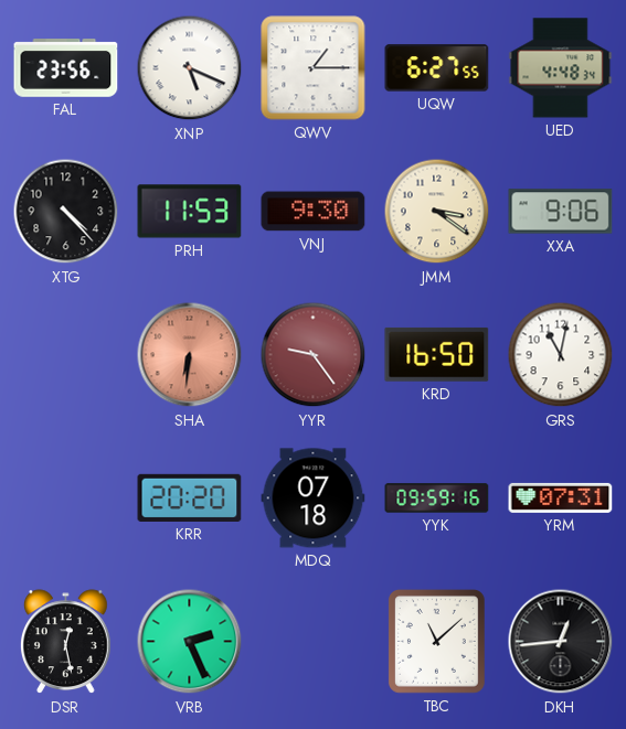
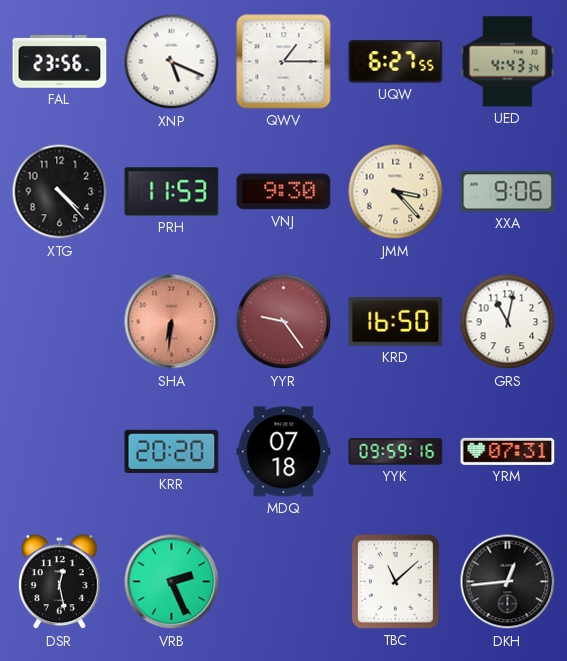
UED: 4:48 -> 4:43
JMM: 3:21 -> 3:23
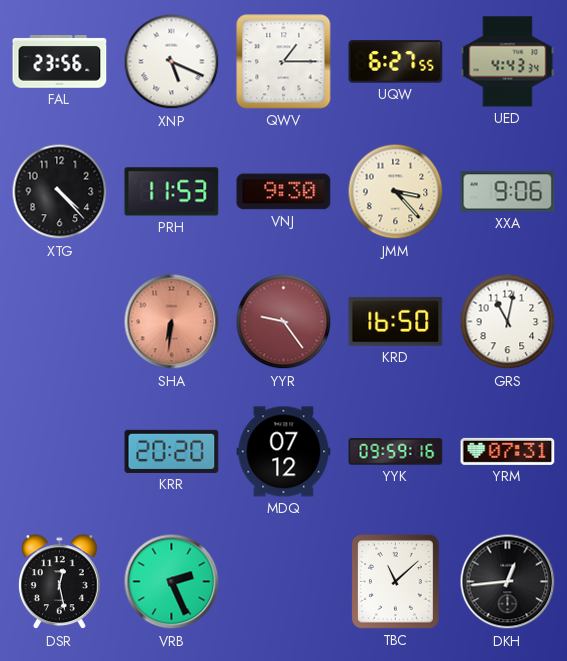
MDQ: 07:18 -> 07:12
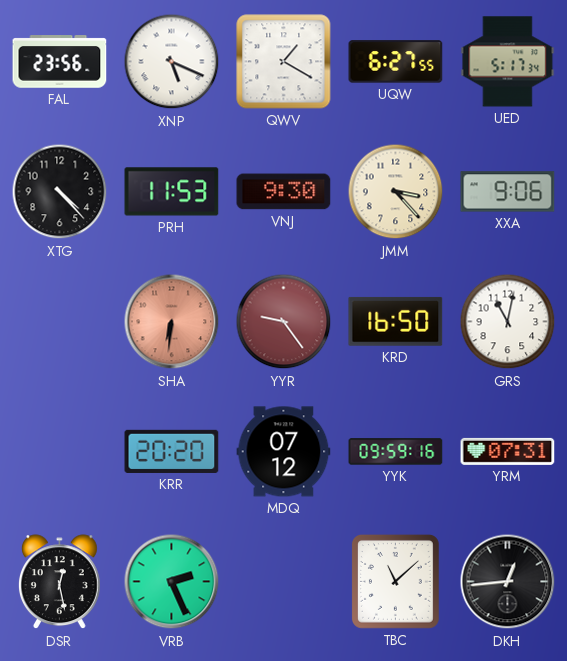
QWV: 1:15 -> 1:20
UED: 4:43 -> 5:17
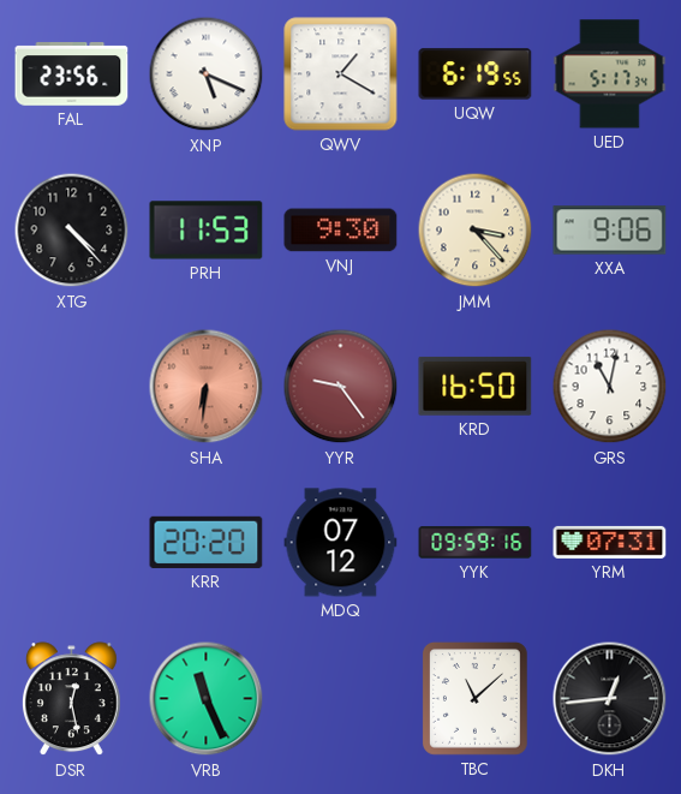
UQW: 6:27 -> 6:19
VRB: 2:26 -> 11:26
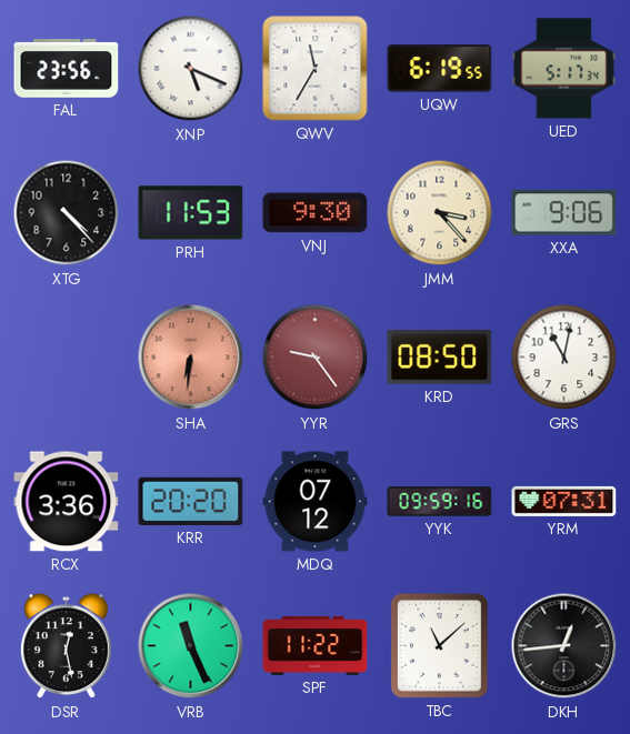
QWV: 1:20 -> 11:35
KRD: 16:50 -> 08:50
RCX: none -> 3:36
SPF: none -> 11:22
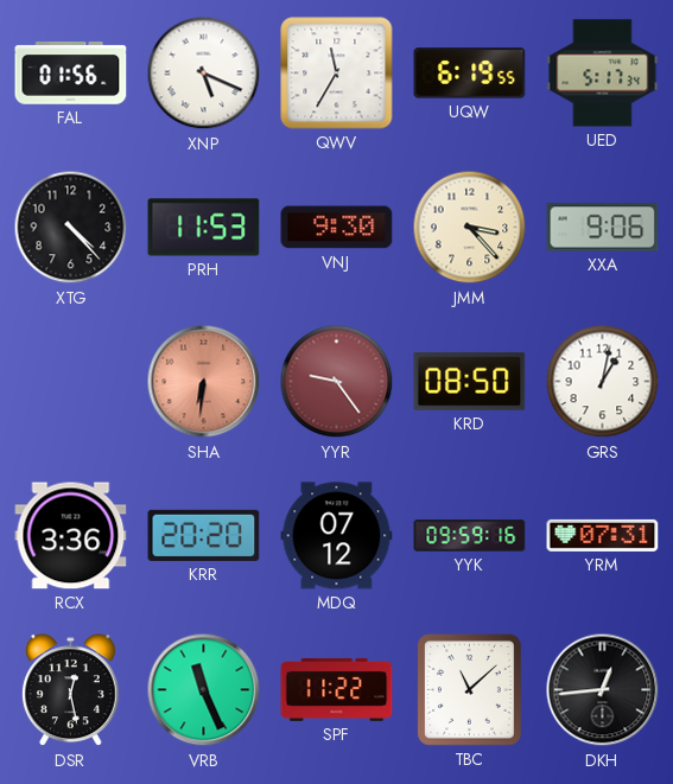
FAL: 23:56 -> 01:56
GRS: 11:02 -> 1:02
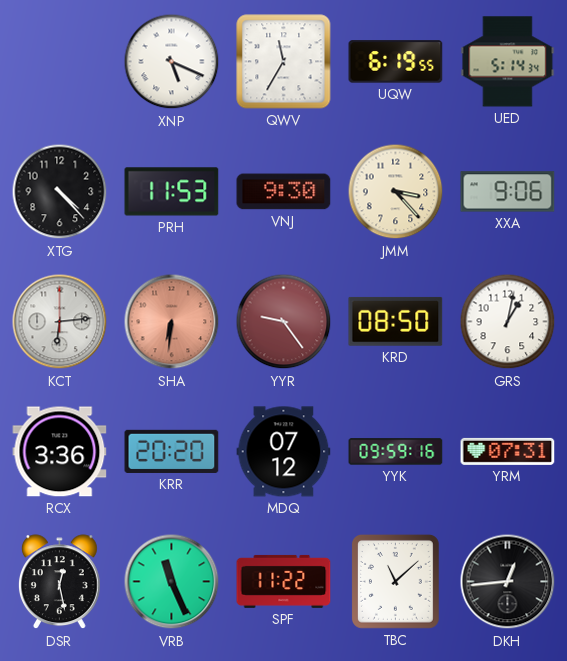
FAL: 01:56 -> none
UED: 5:17 -> 5:14
KCT: none -> 6:14
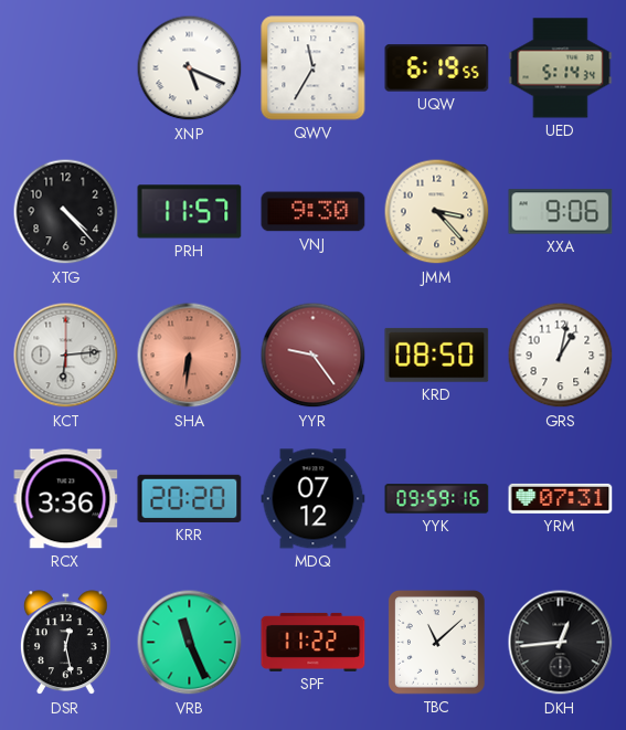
PRH: 11:53 -> 11:57
